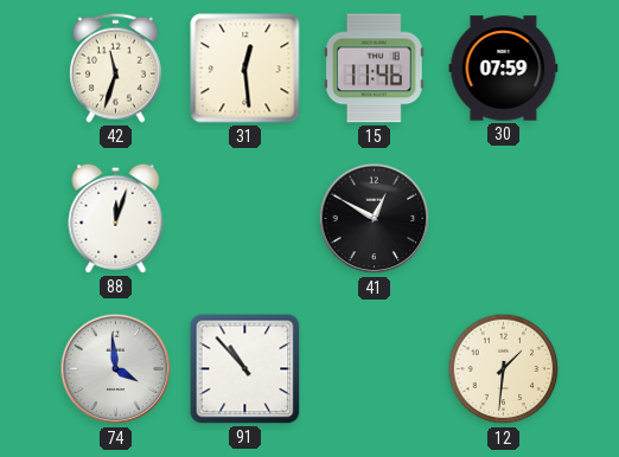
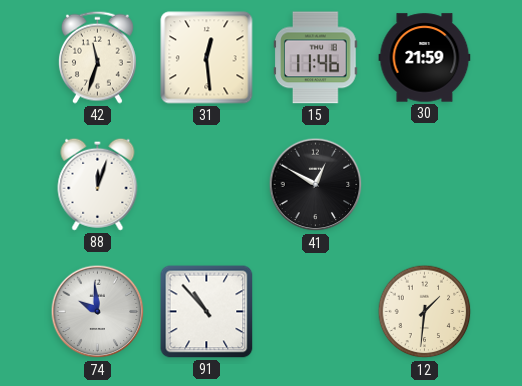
30: 07:59 -> 21:59
74: 3:59 -> 9:59
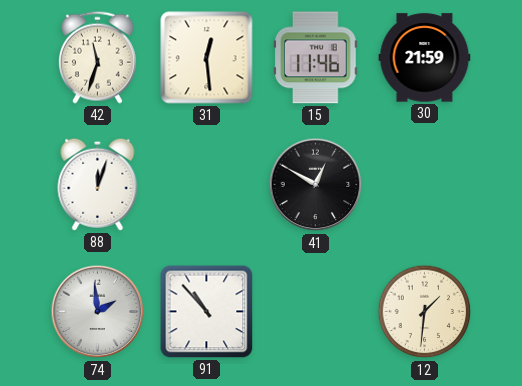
74: 9:59 -> 1:59
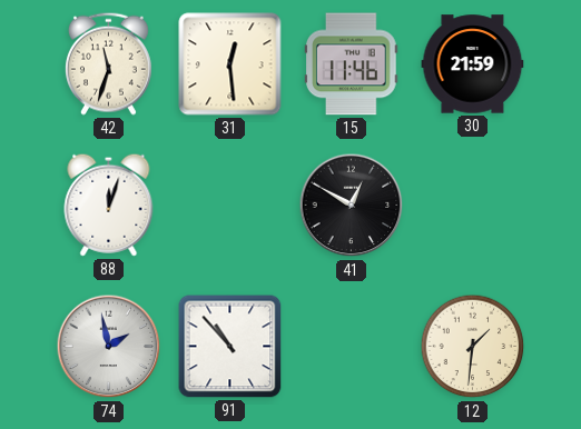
74: 1:59 -> 1:58
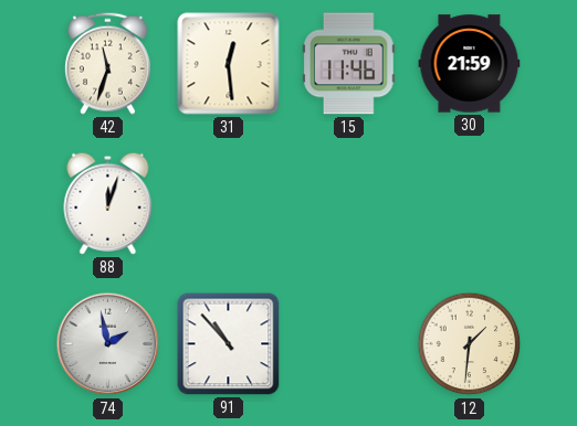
41: 12:50 -> none
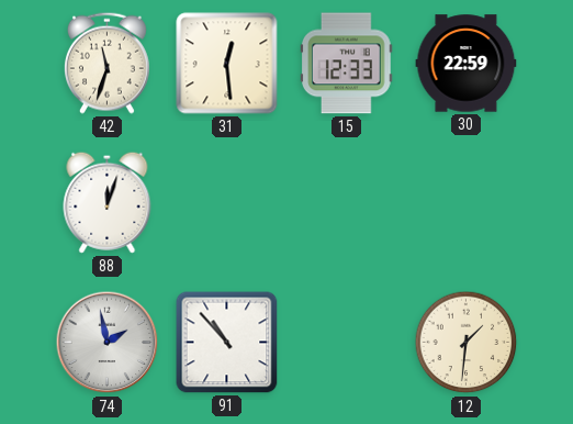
15: 11:46 -> 12:33
30: 21:59 -> 22:59
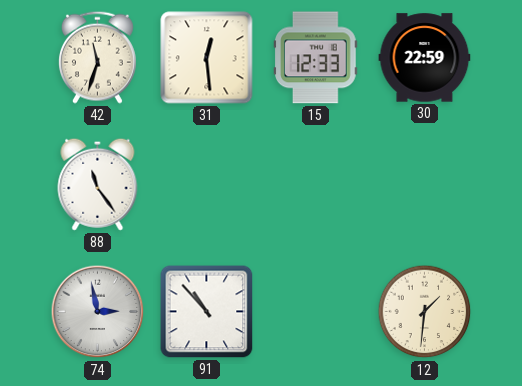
88: 12:03 -> 11:24
74: 1:58 -> 2:58
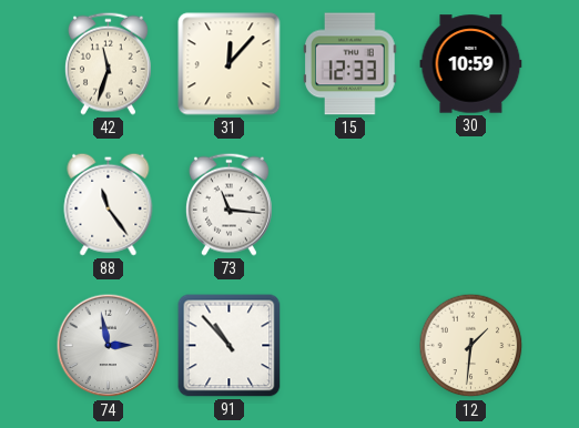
31: 12:29 -> 12:07
30: 22:59 -> 10:59
73: none -> 11:16
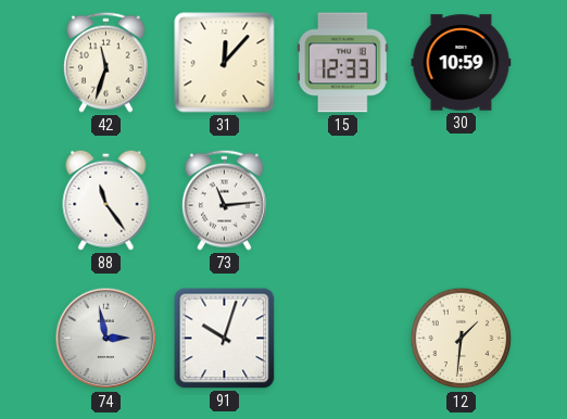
73: 11:16 -> 11:14
91: 10:53 -> 10:03
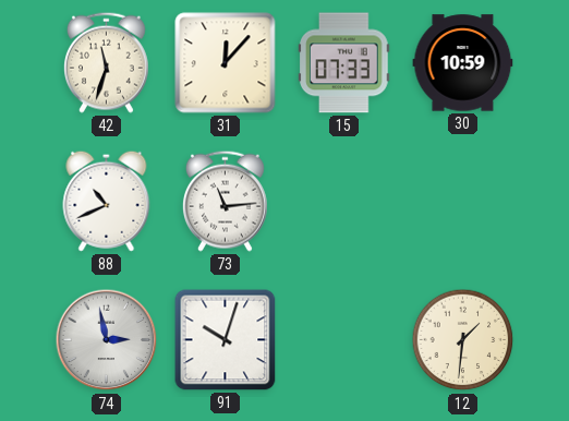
15: 12:33 -> 07:33
88: 11:24 -> 10:41
